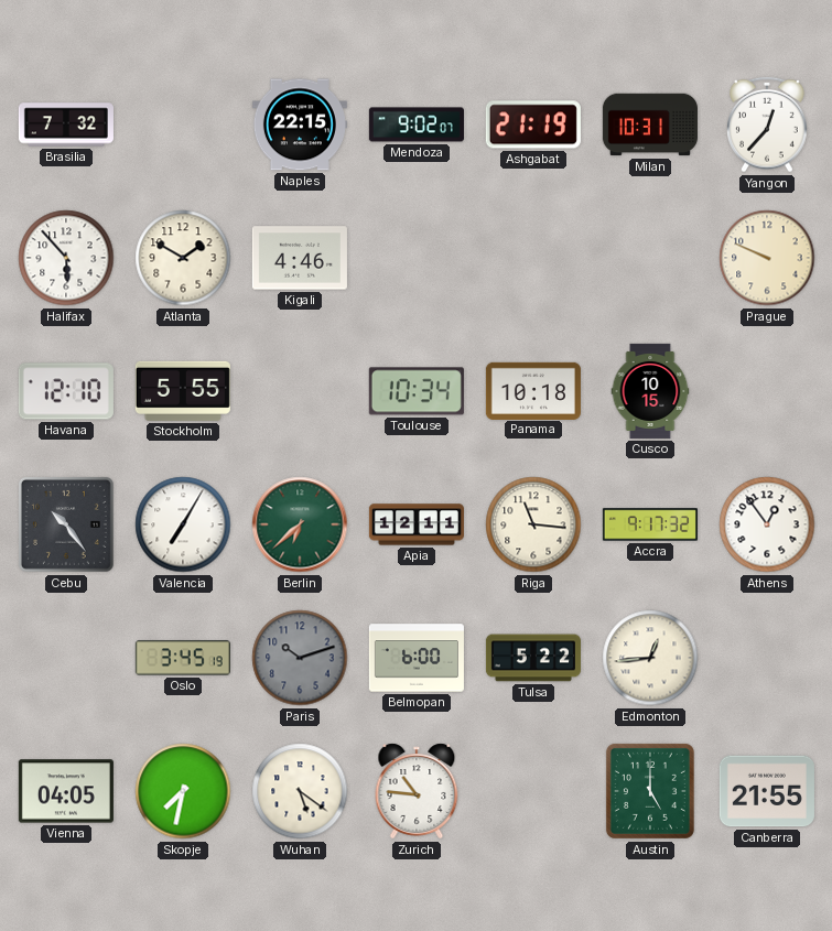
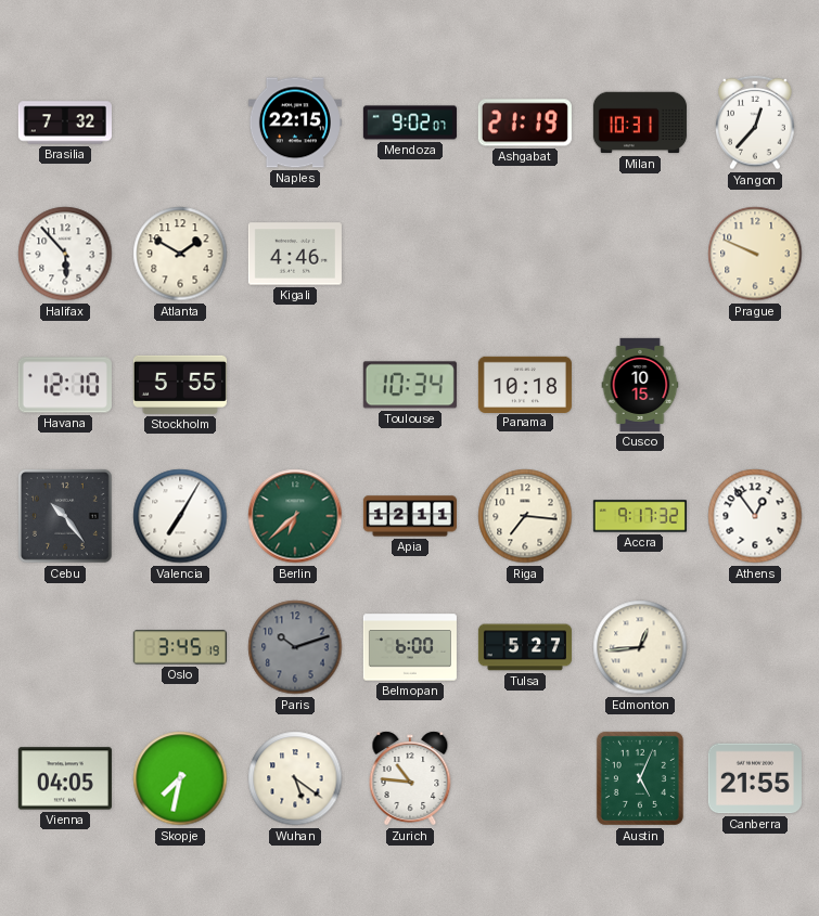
Riga: 11:16 -> 7:16
Tulsa: 5:22 -> 5:27
Austin: 5:00 -> 5:04
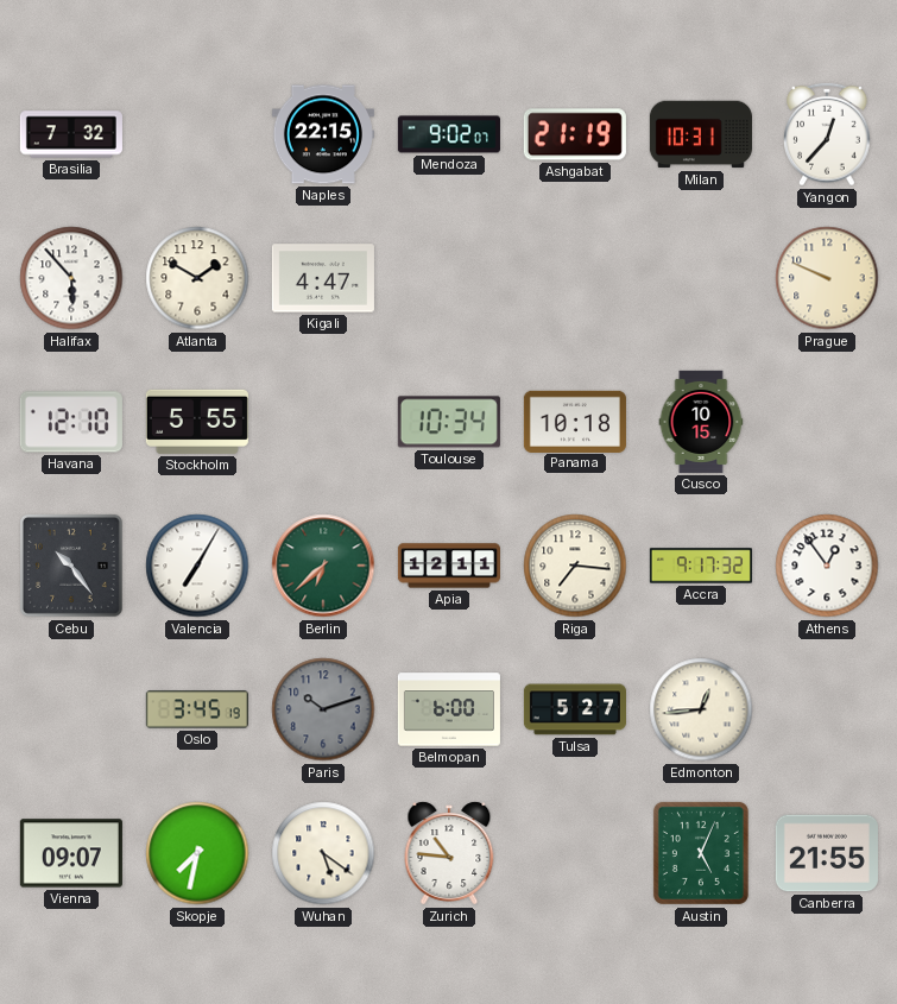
Kigali: 4:46 -> 4:47
Vienna: 04:05 -> 09:07
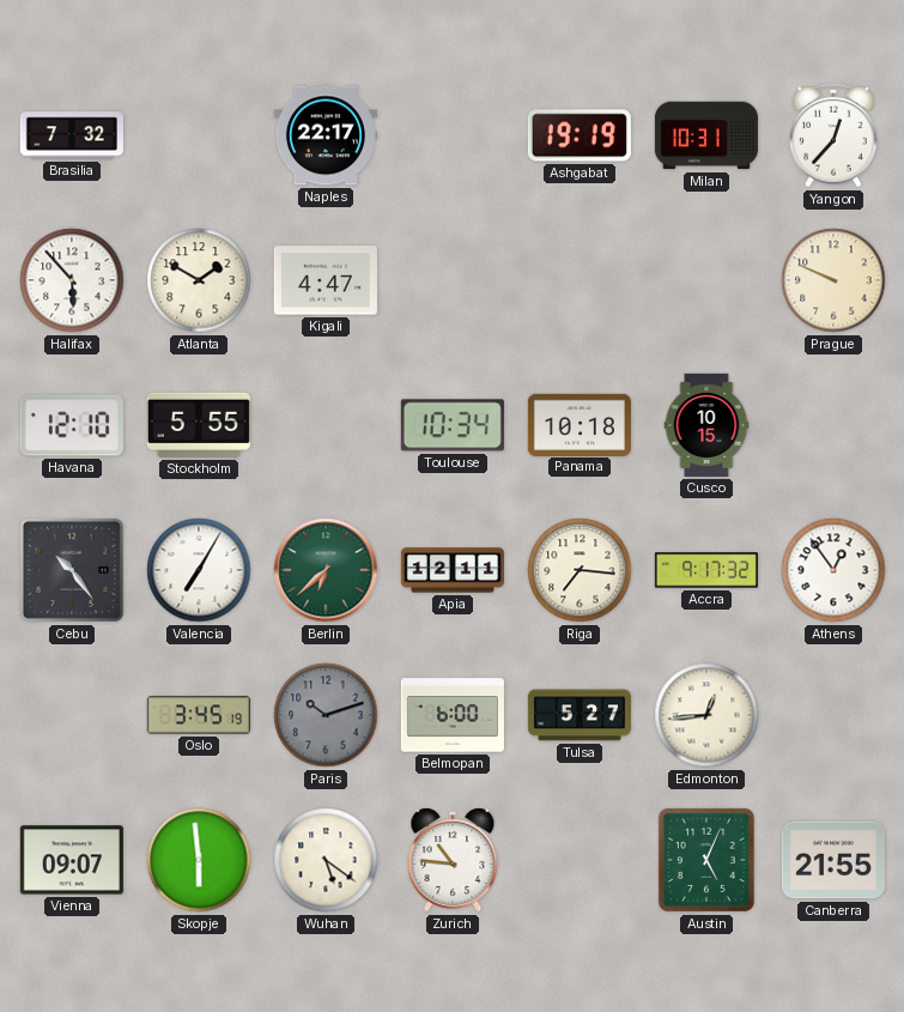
Naples: 22:15 -> 22:17
Mendoza: 9:02 -> none
Ashgabat: 21:19 -> 19:19
Skopje: 7:32 -> 5:59
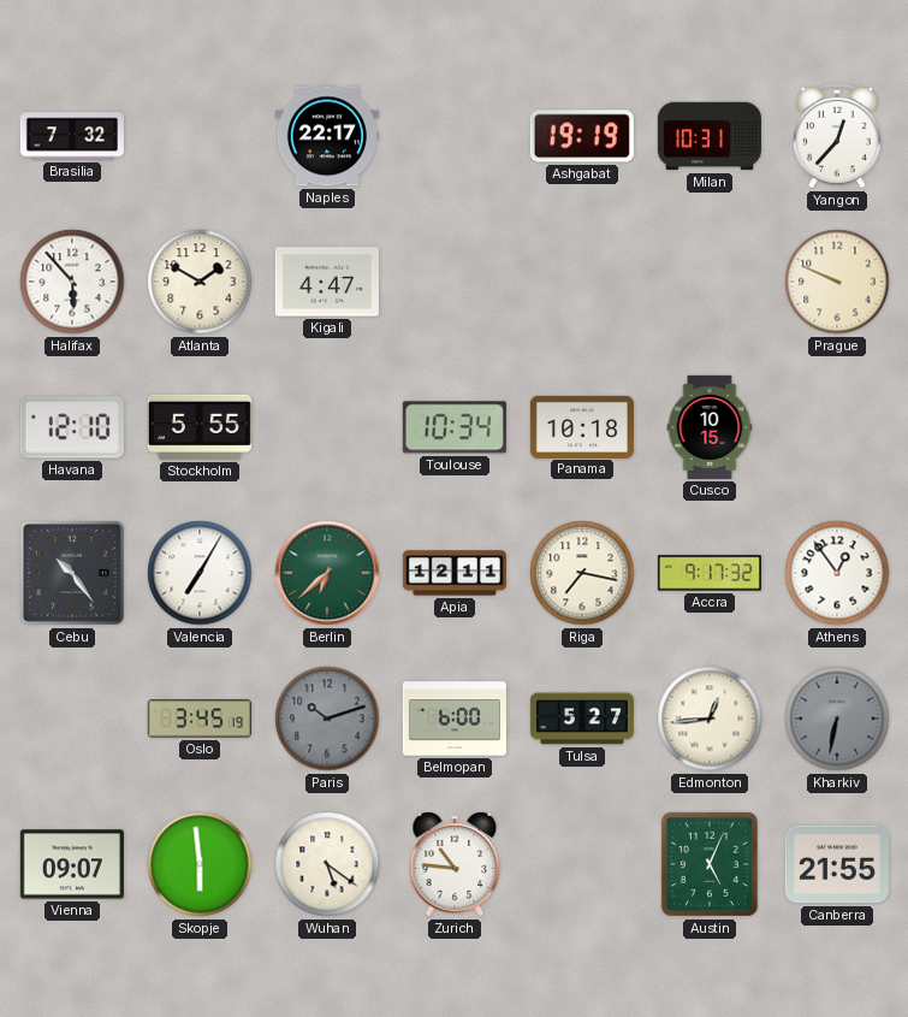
Riga: 7:16 -> 7:17
Kharkiv: none -> 6:32
